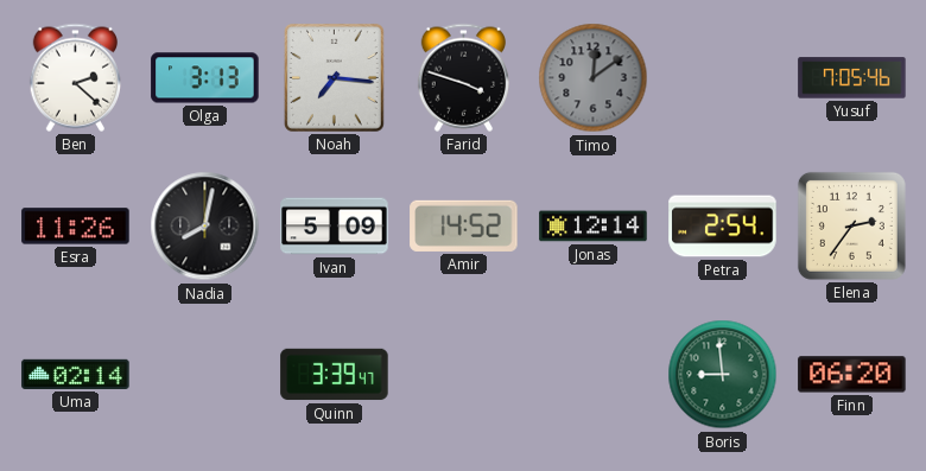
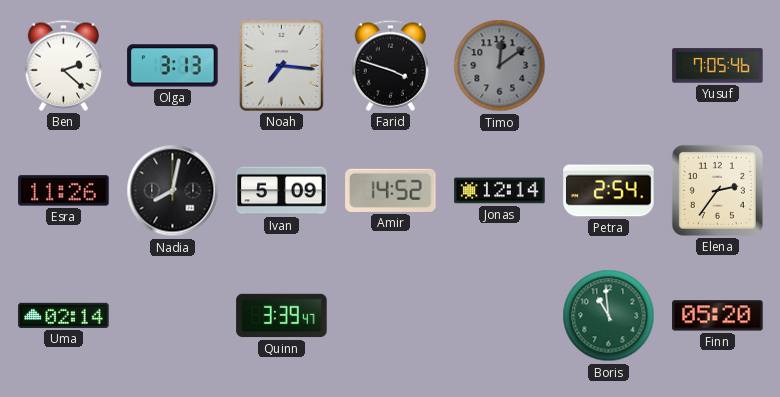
Boris: 8:59 -> 10:59
Finn: 06:20 -> 05:20
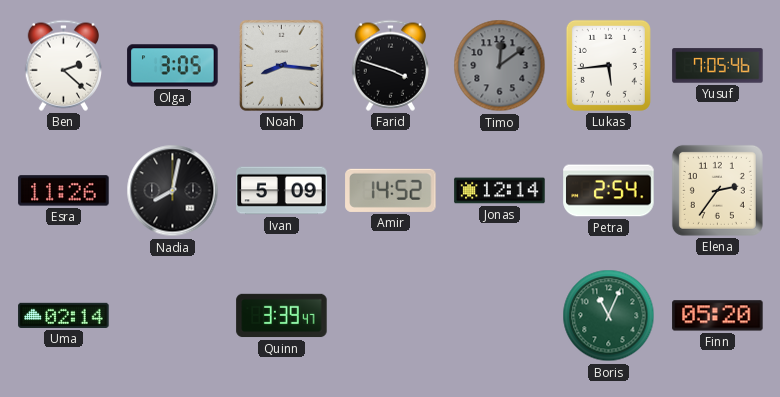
Olga: 3:13 -> 3:05
Noah: 7:16 -> 8:16
Lukas: none -> 5:44
Boris: 10:59 -> 11:04
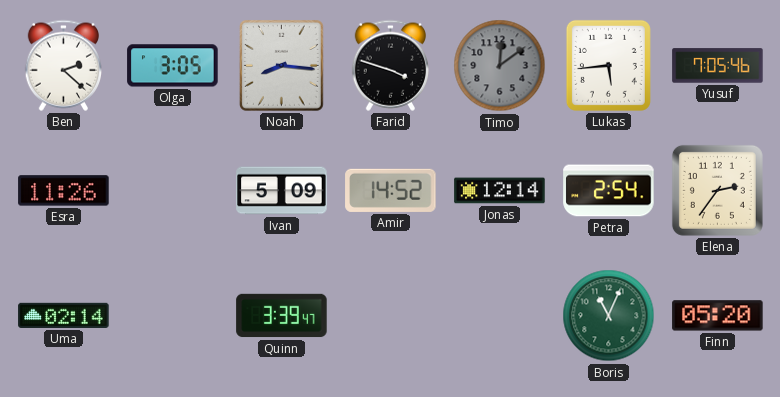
Nadia: 8:02 -> none
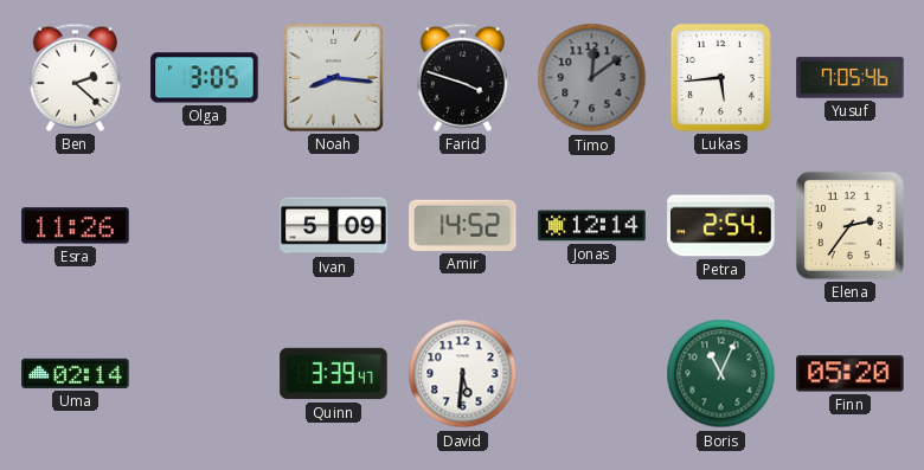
David: none -> 5:31
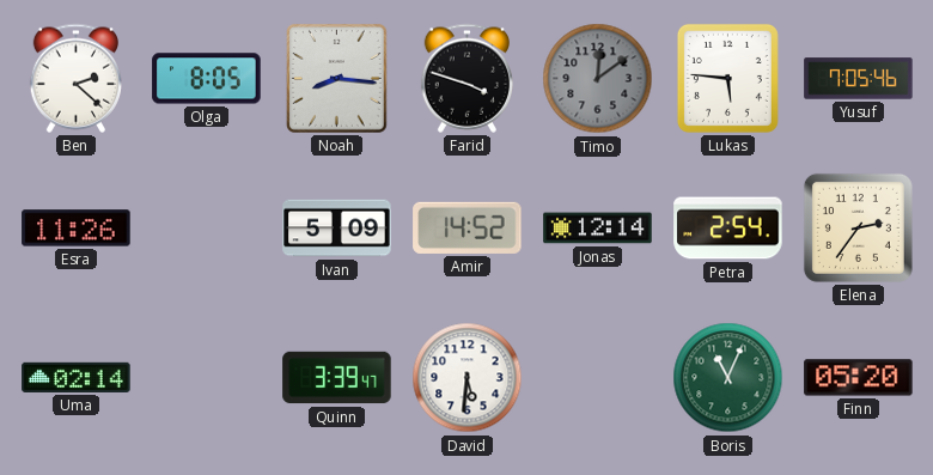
Olga: 3:05 -> 8:05
Lukas: 5:44 -> 5:46
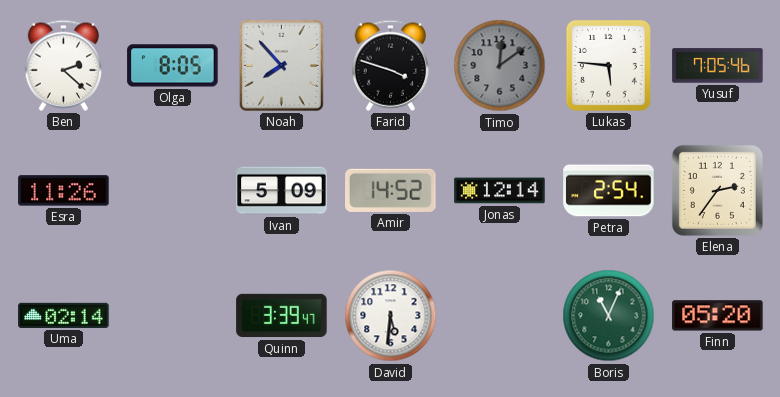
Noah: 8:16 -> 7:53
